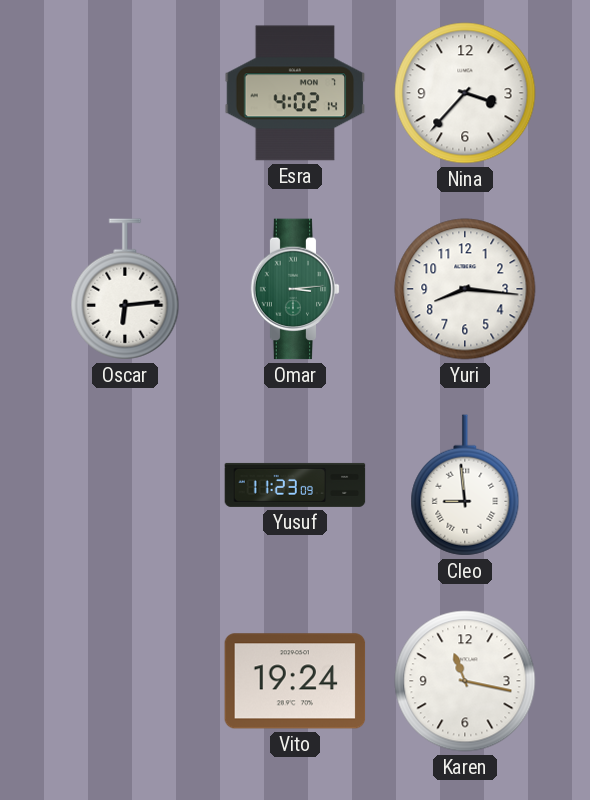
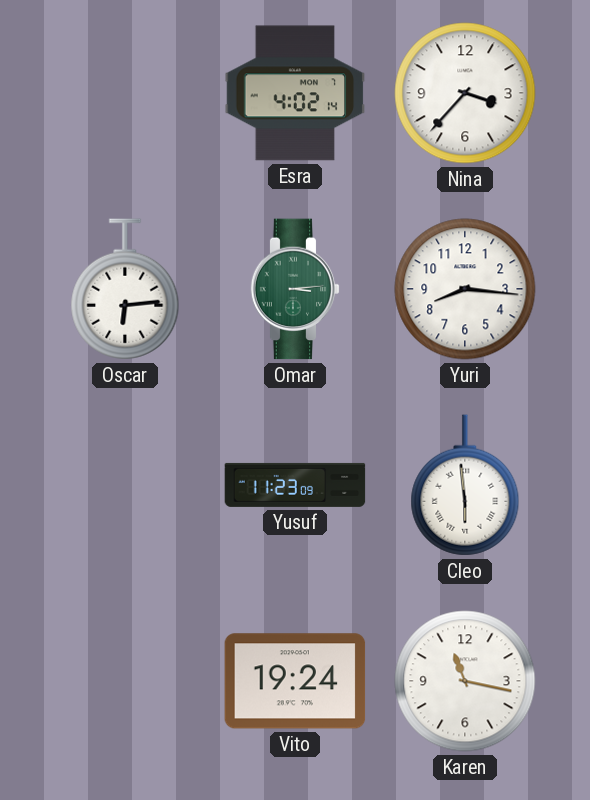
Cleo: 8:59 -> 5:59
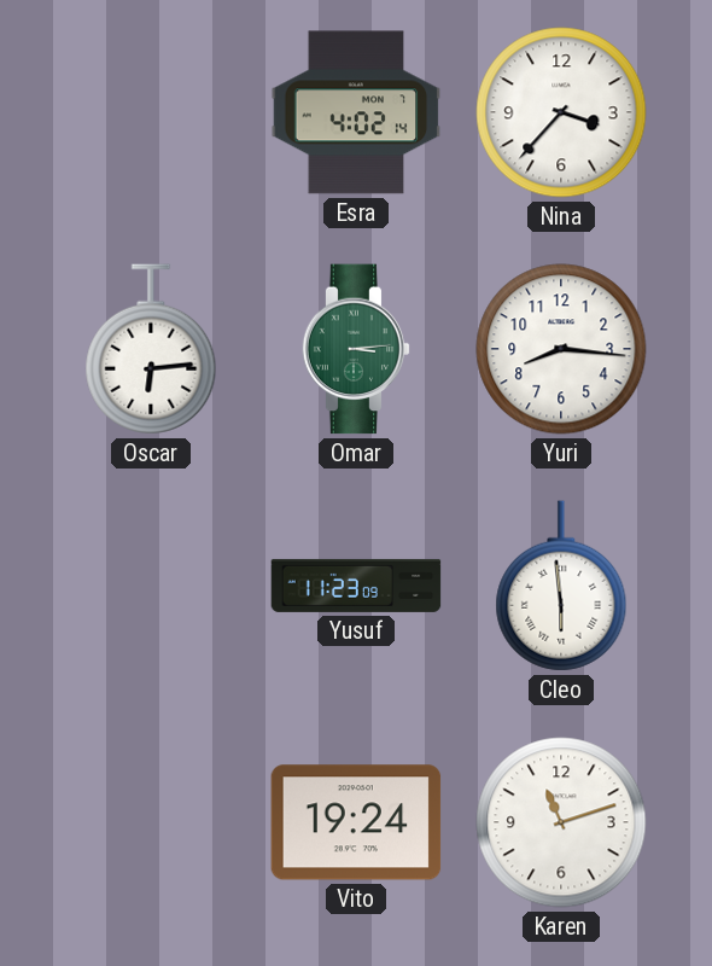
Karen: 11:17 -> 11:12
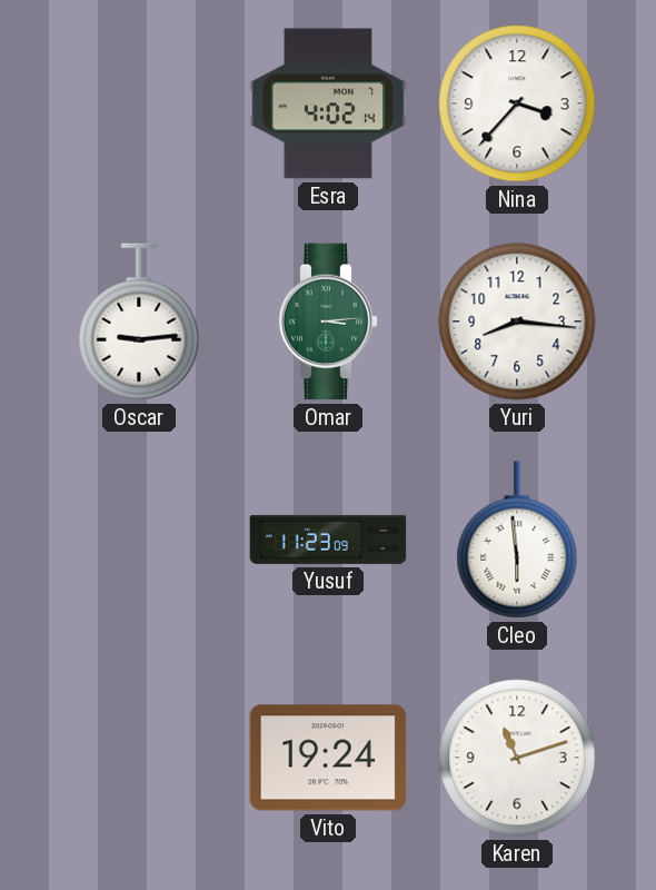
Oscar: 6:14 -> 9:14
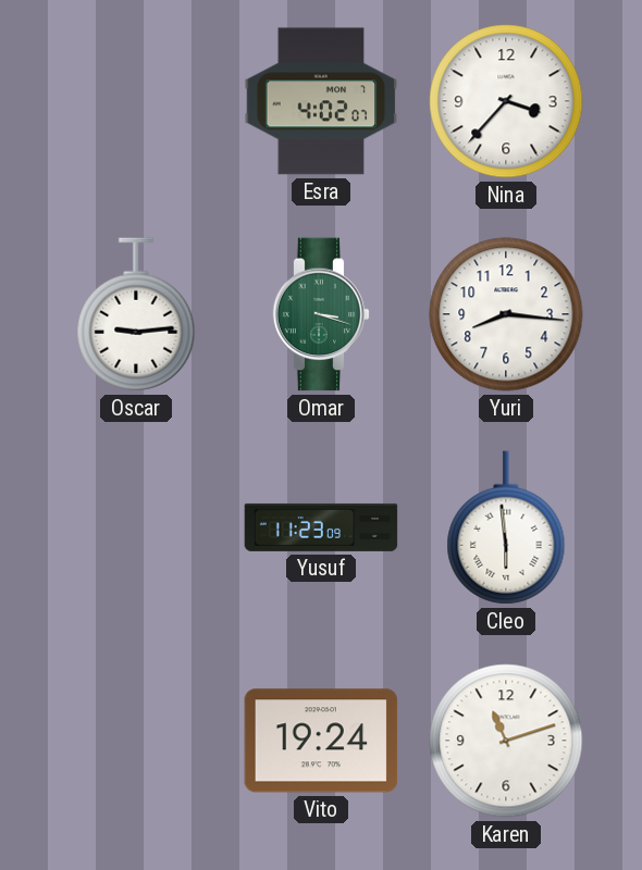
Esra: 4:02:14 -> 4:02:07
Omar: 3:14 -> 3:18
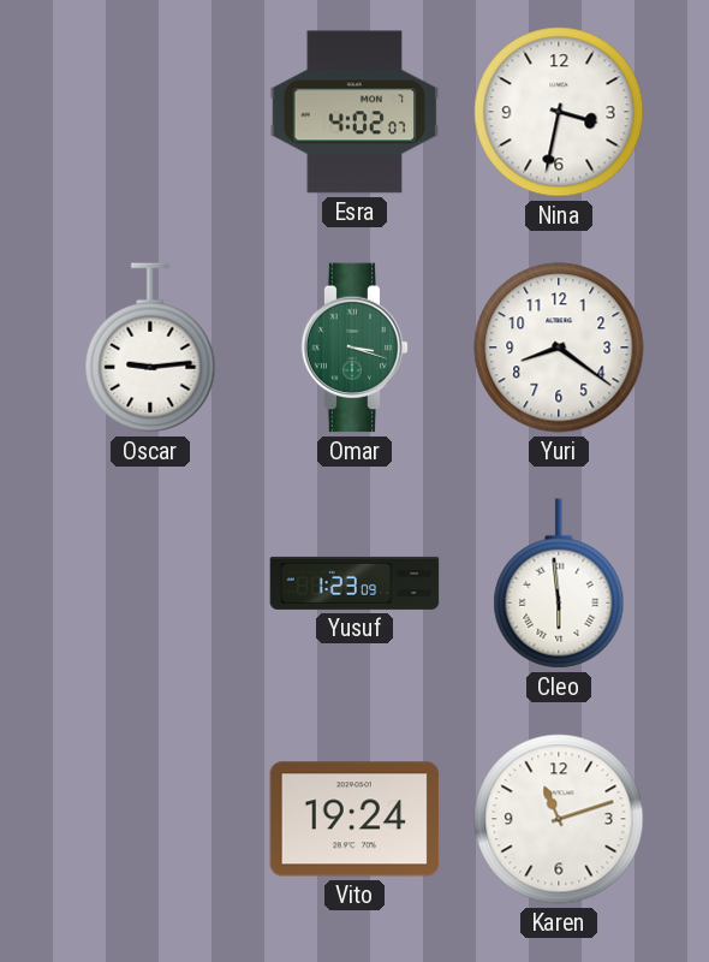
Nina: 3:37 -> 3:32
Yuri: 8:16 -> 8:21
Yusuf: 11:23 -> 1:23
